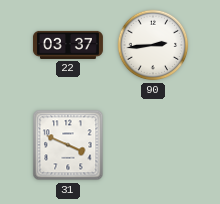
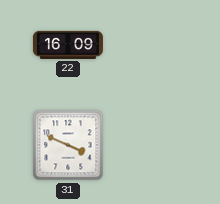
22: 03:37 -> 16:09
90: 2:44 -> none
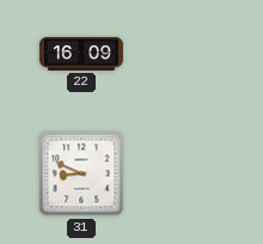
31: 3:49 -> 8:49
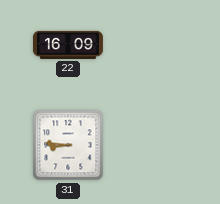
31: 8:49 -> 8:46
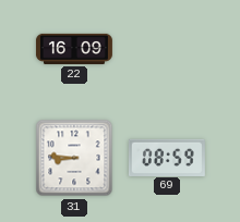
69: none -> 08:59
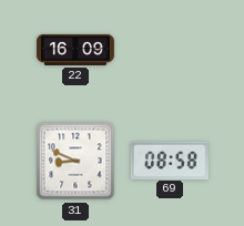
31: 8:46 -> 8:49
69: 08:59 -> 08:58
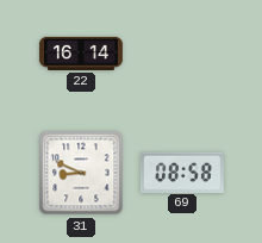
22: 16:09 -> 16:14
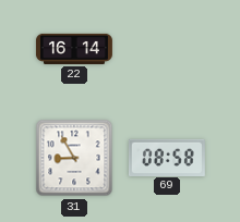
31: 8:49 -> 8:55
